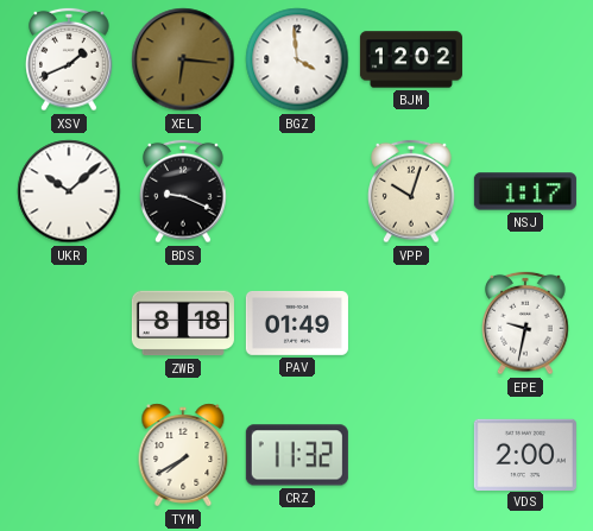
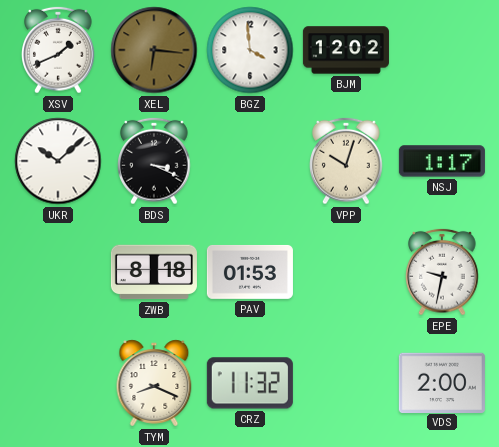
BDS: 9:19 -> 3:19
PAV: 01:49 -> 01:53
TYM: 7:40 -> 8:19
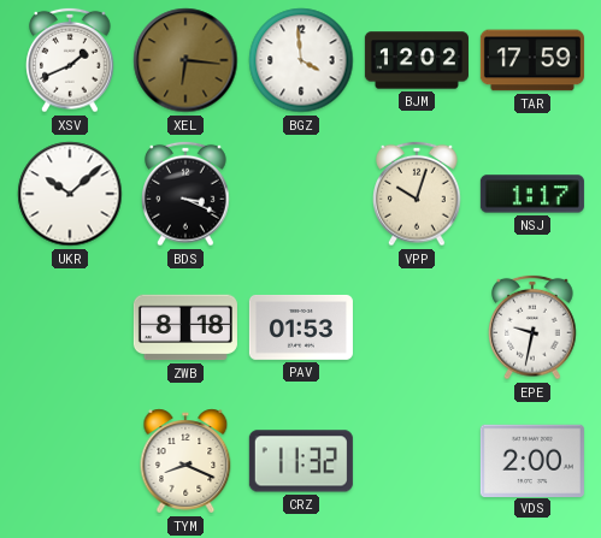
TAR: none -> 17:59
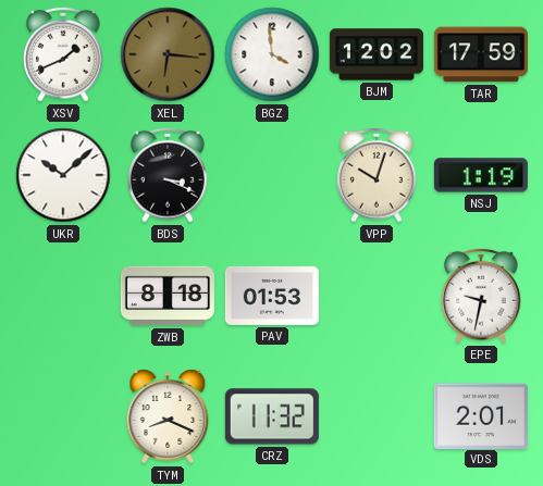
NSJ: 1:17 -> 1:19
VDS: 2:00 -> 2:01
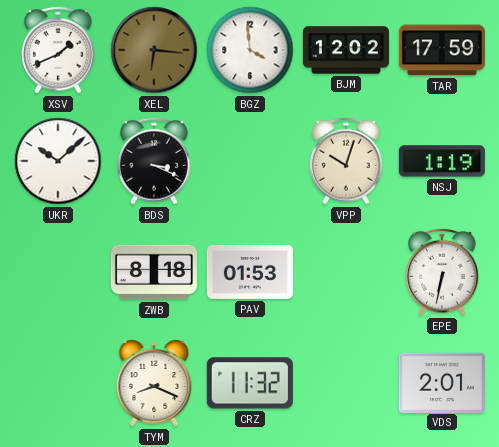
EPE: 9:32 -> 6:32
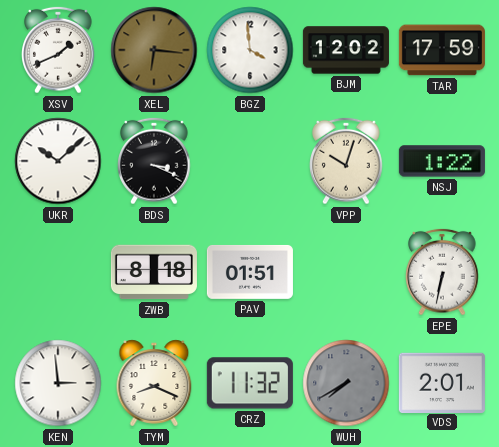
NSJ: 1:19 -> 1:22
PAV: 01:53 -> 01:51
KEN: none -> 2:59
WUH: none -> 7:40
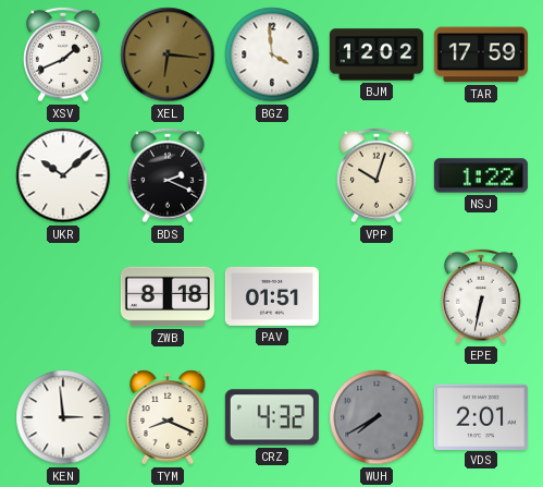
BDS: 3:19 -> 2:19
CRZ: 11:32 -> 4:32
